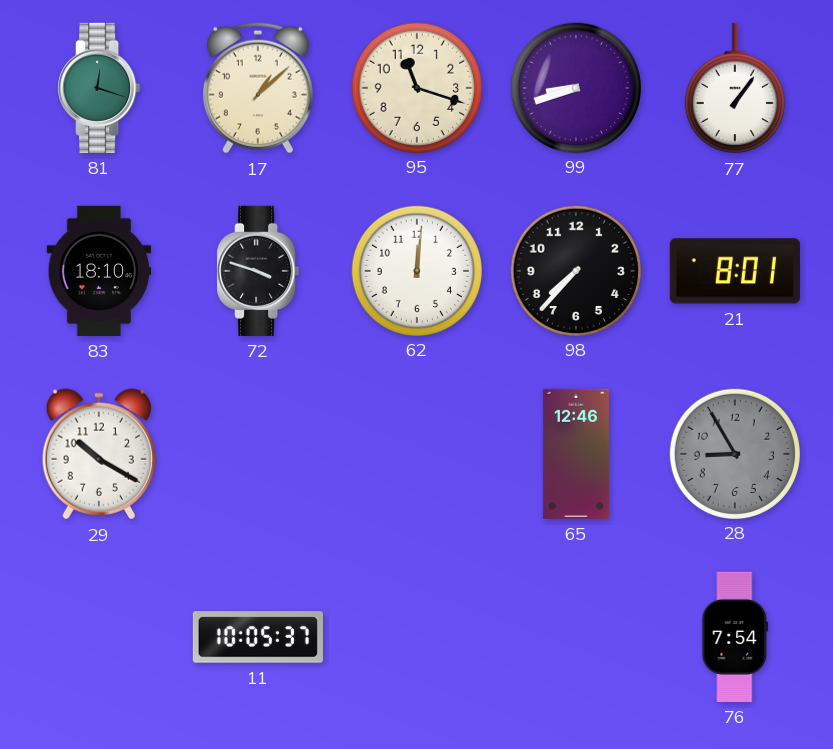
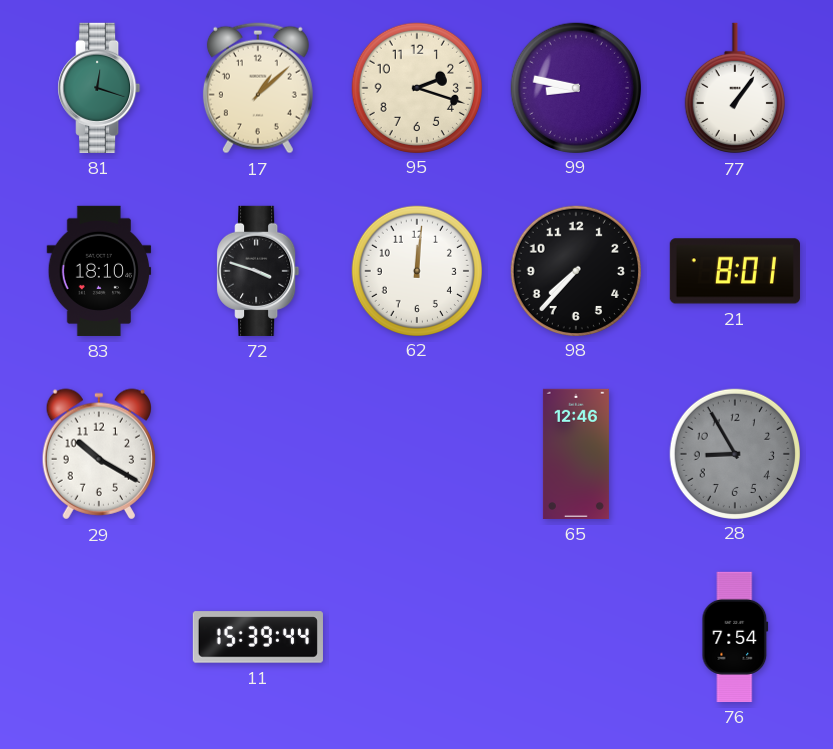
95: 11:18 -> 2:18
99: 8:42 -> 8:47
11: 10:05 -> 15:39
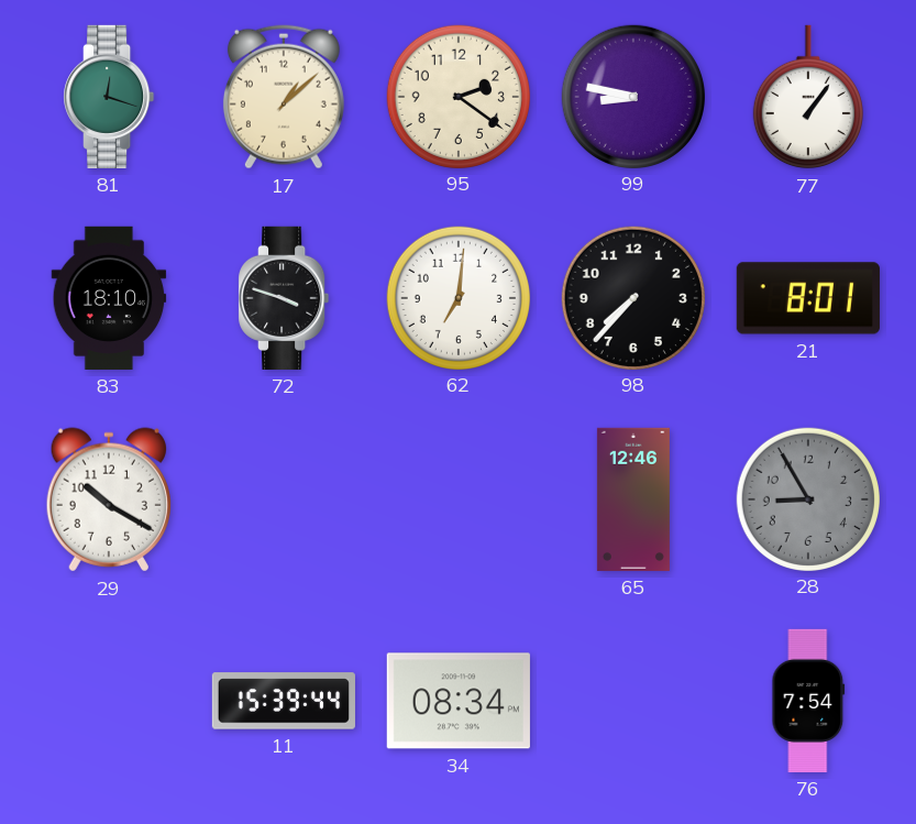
95: 2:18 -> 2:21
62: 12:01 -> 7:01
34: none -> 08:34
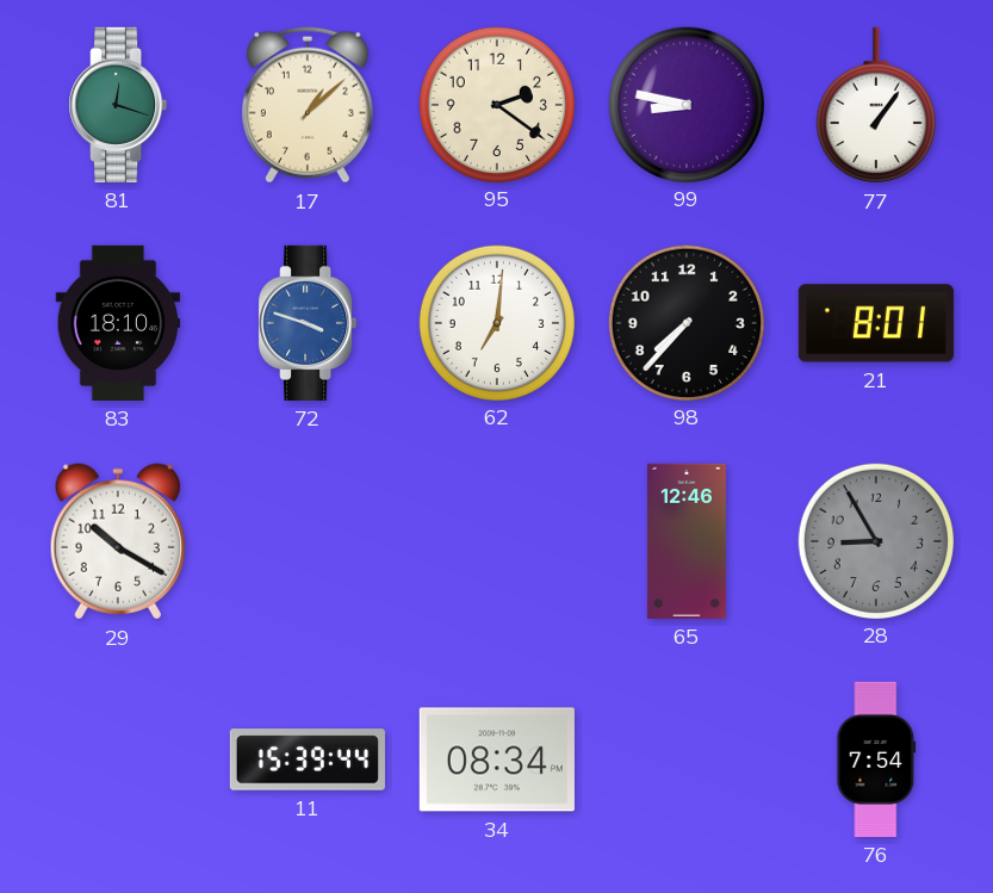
72 dial: black -> blue
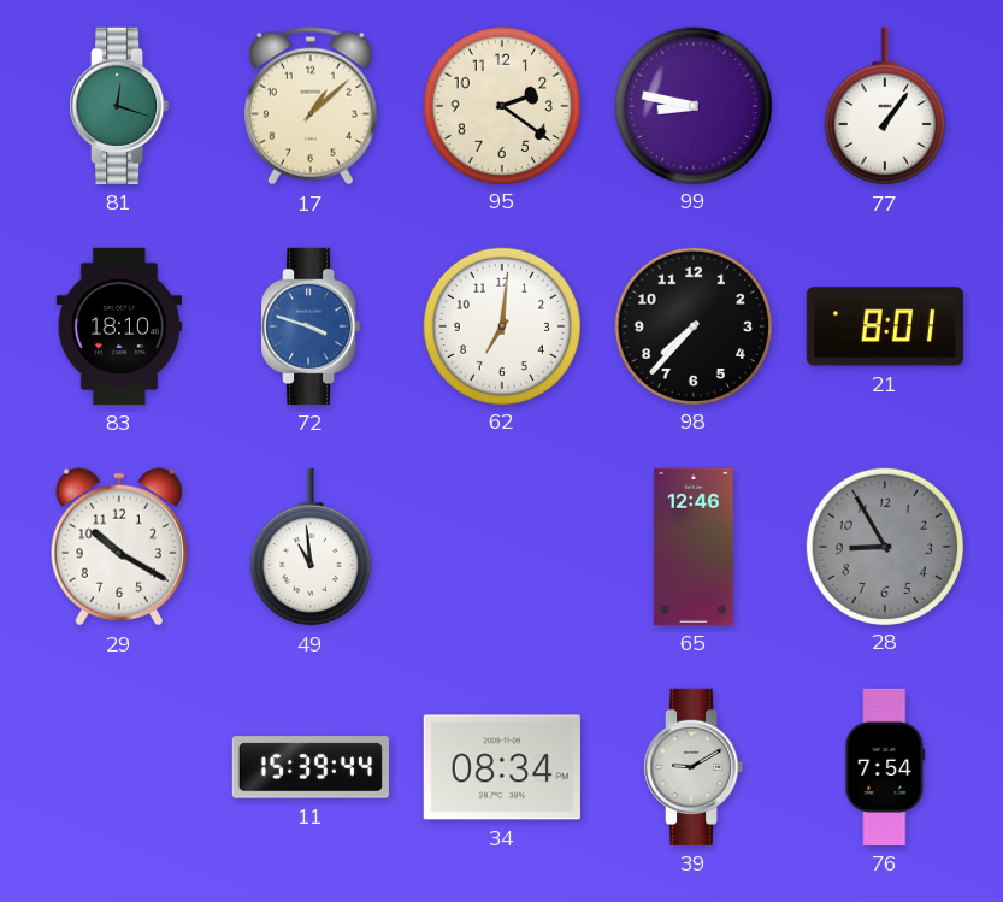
49: none -> 10:59
39: none -> 9:10
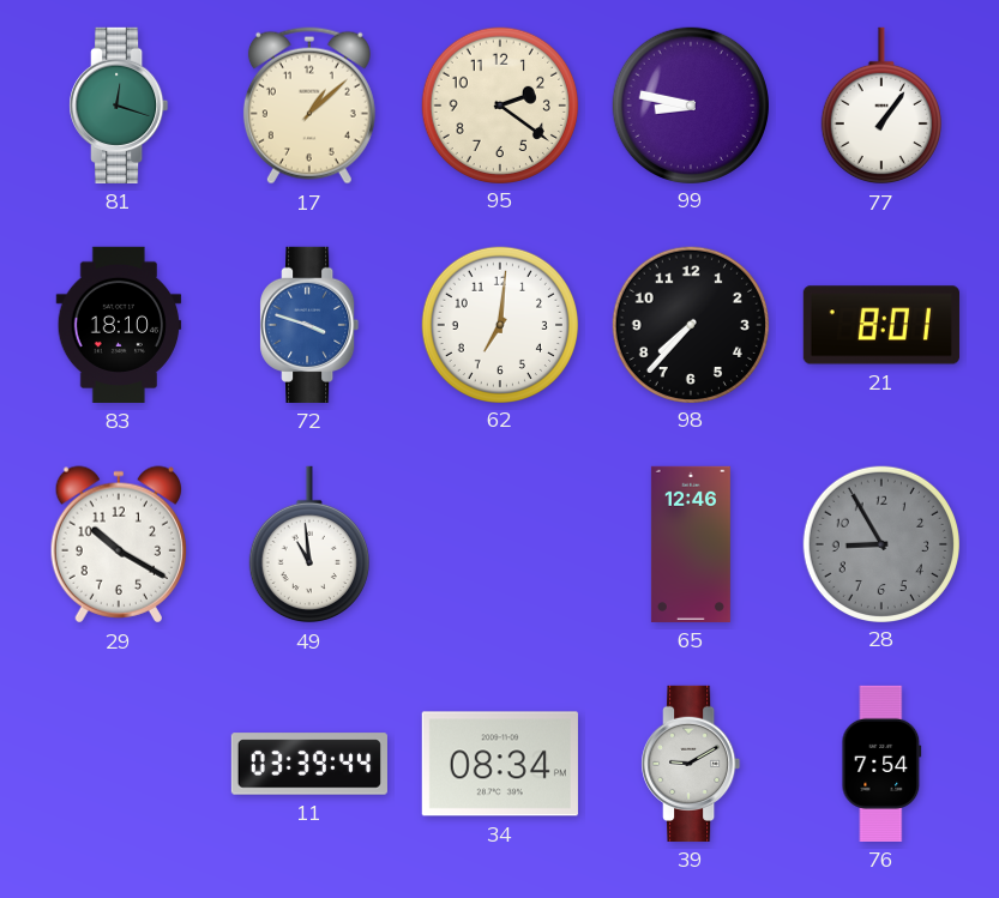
11: 15:39 -> 03:39
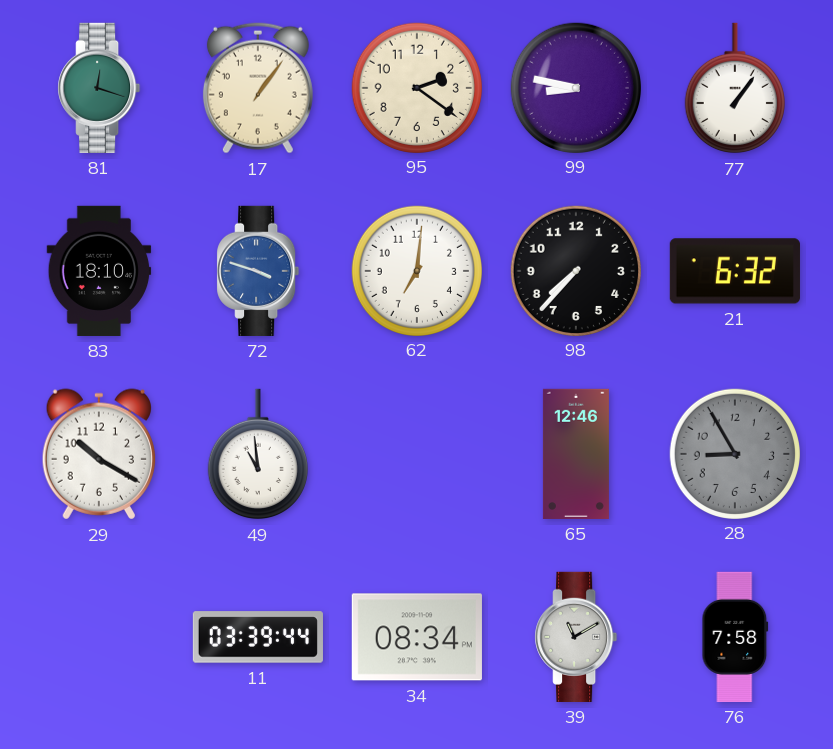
17: 1:08 -> 1:06
21: 8:01 -> 6:32
39: 9:10 -> 11:10
76: 7:54 -> 7:58
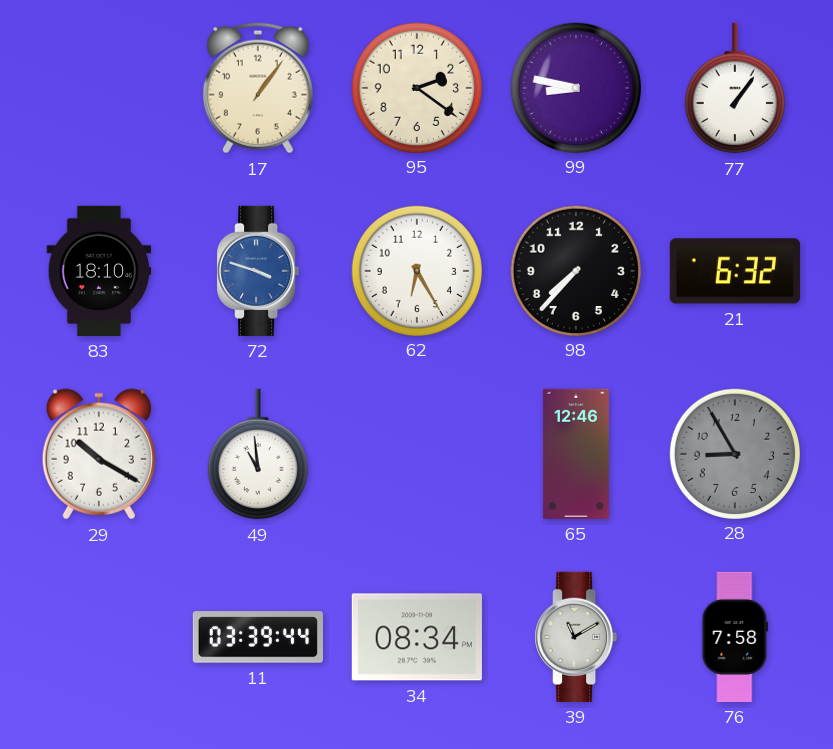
81: 12:18 -> none
62: 7:01 -> 6:25
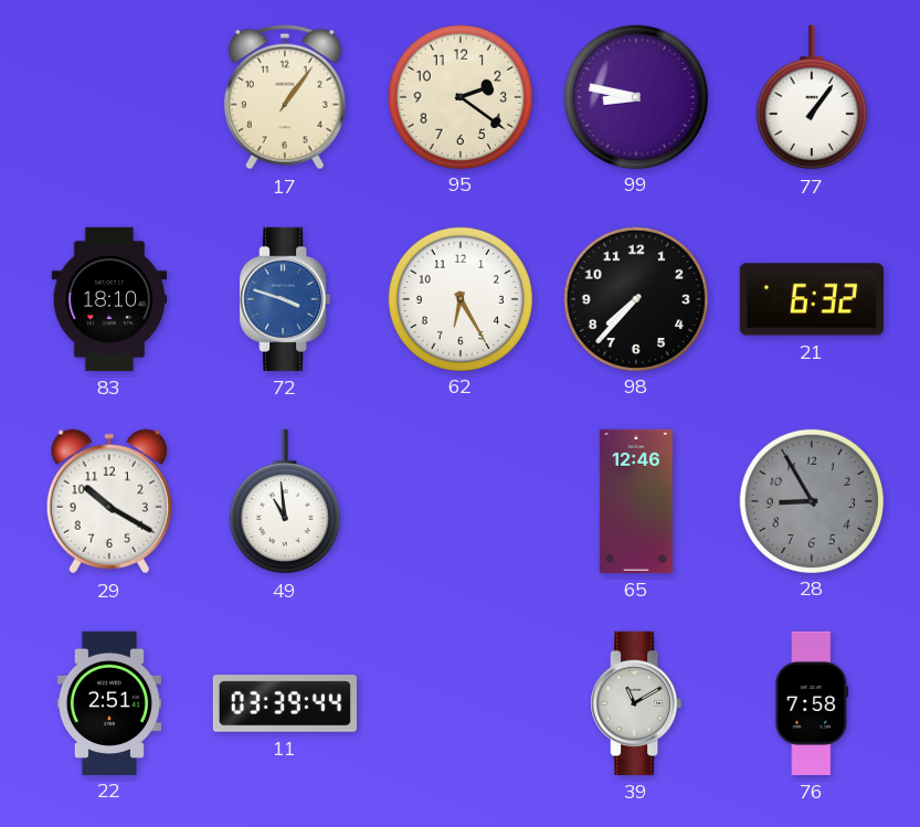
22: none -> 2:51
34: 08:34 -> none
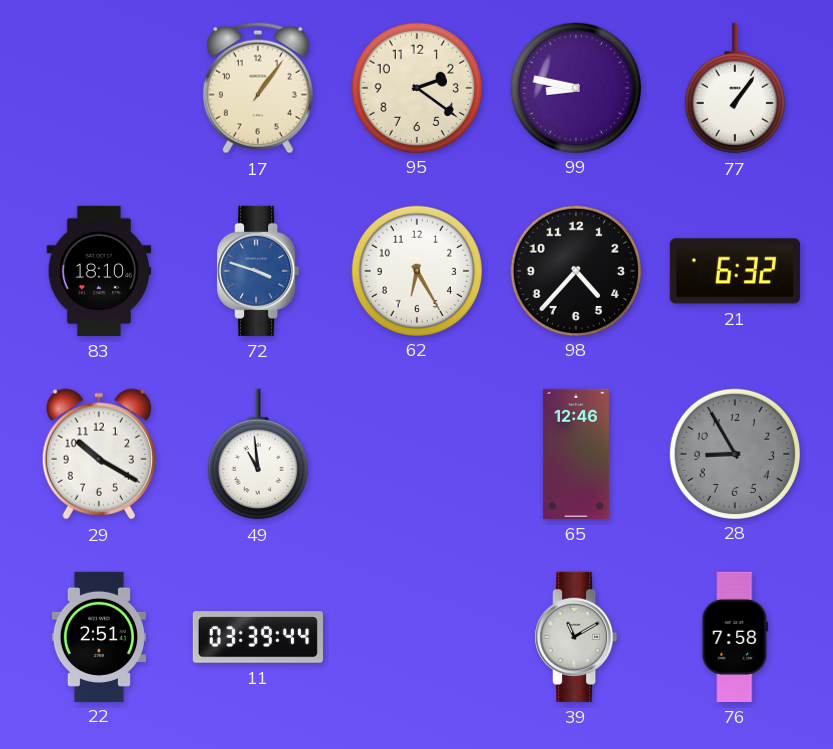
98: 7:37 -> 4:37
